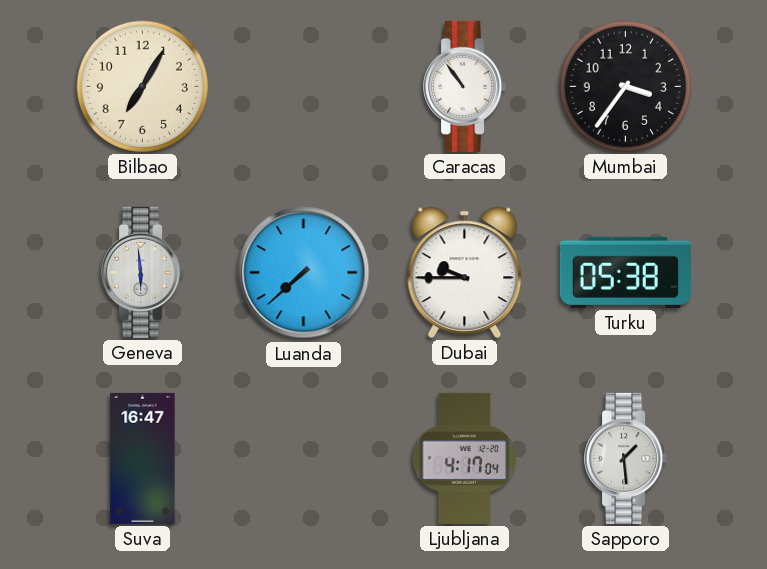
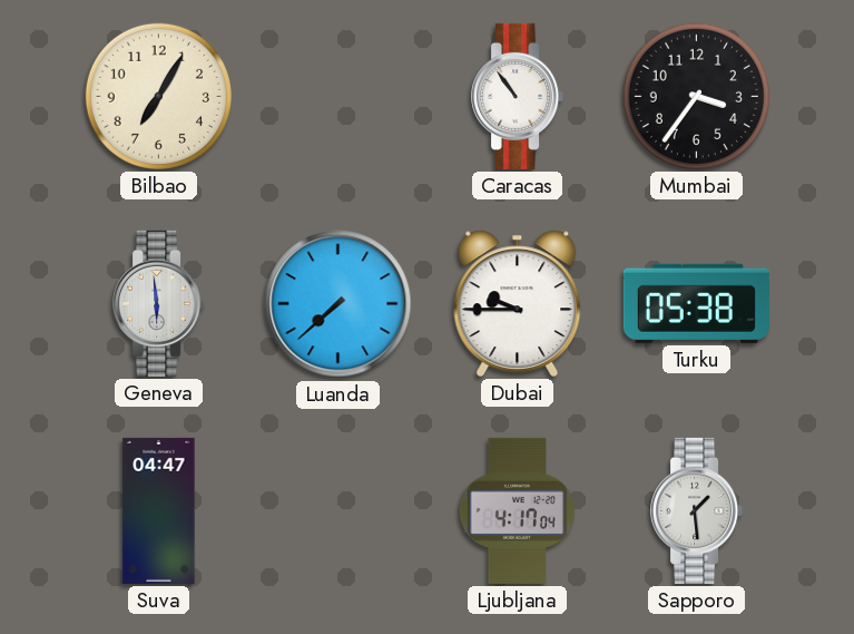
Suva: 16:47 -> 04:47
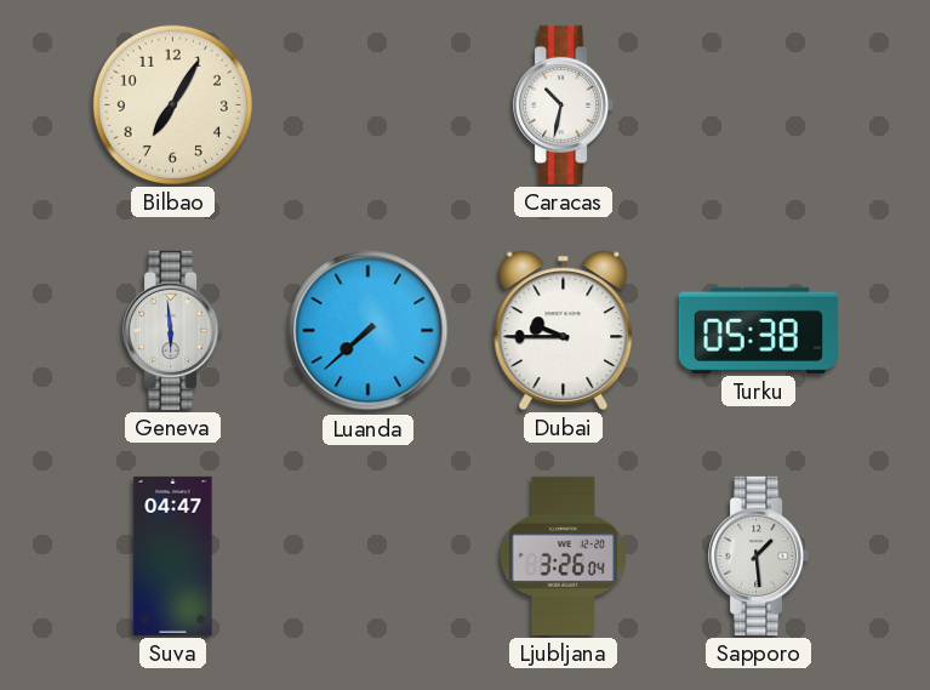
Caracas: 10:54 -> 10:32
Mumbai: 3:36 -> none
Ljubljana: 4:17 -> 3:26
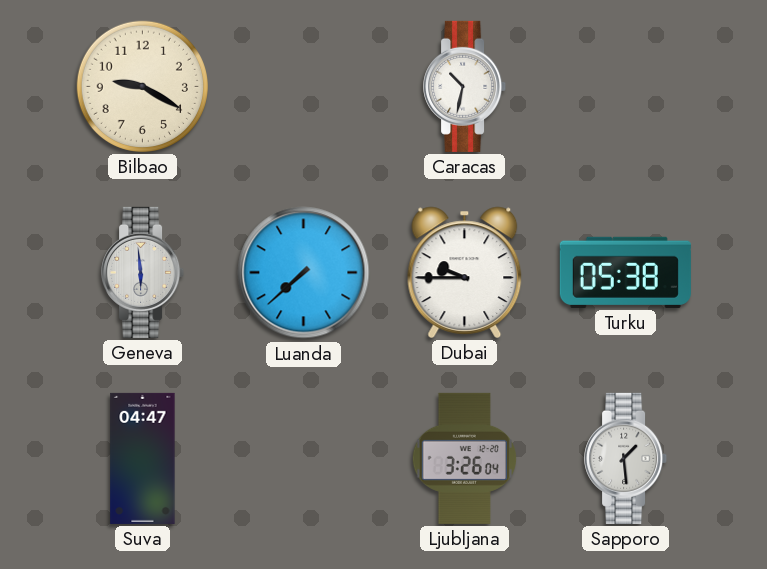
Bilbao: 7:05 -> 9:20
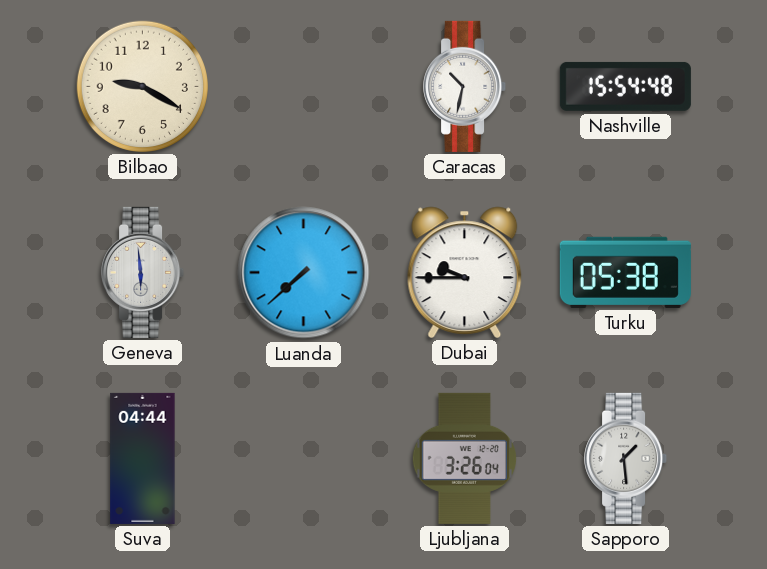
Nashville: none -> 15:54
Suva: 04:47 -> 04:44
